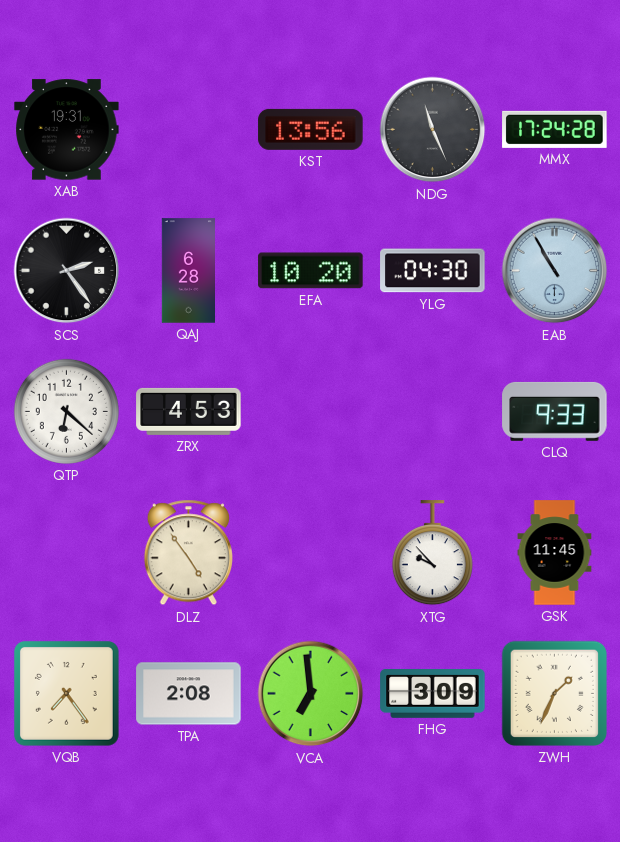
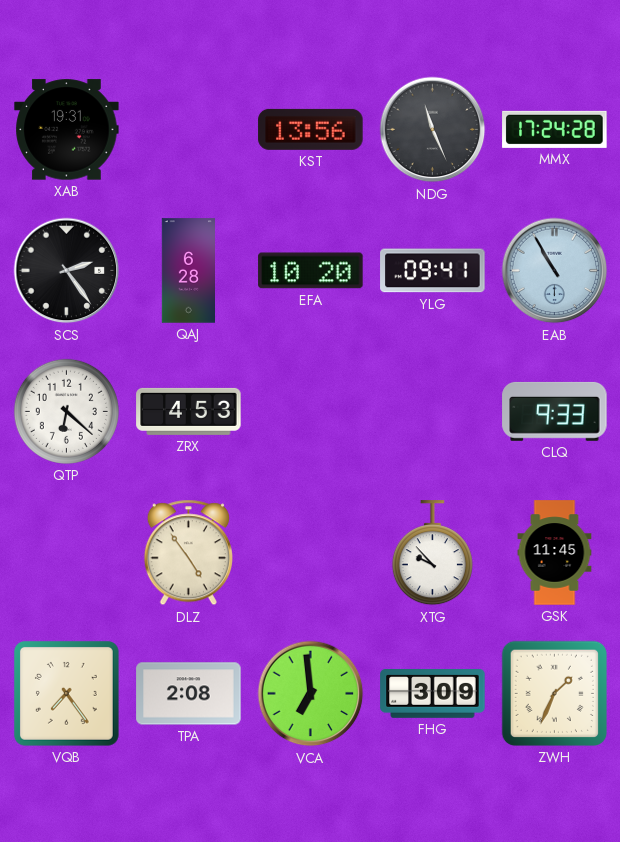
YLG: 04:30 -> 09:41
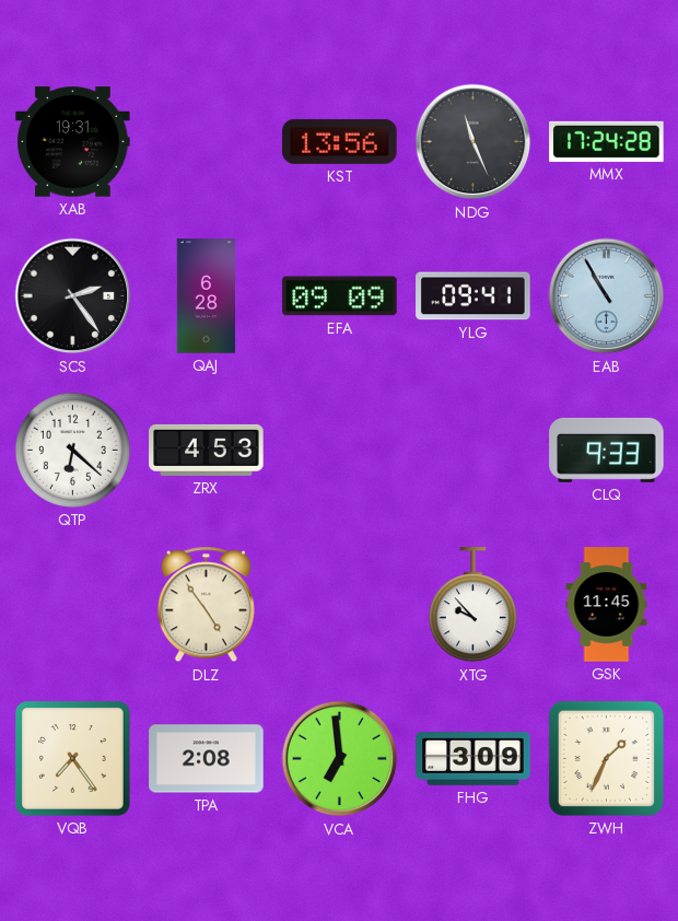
EFA: 10:20 -> 09:09
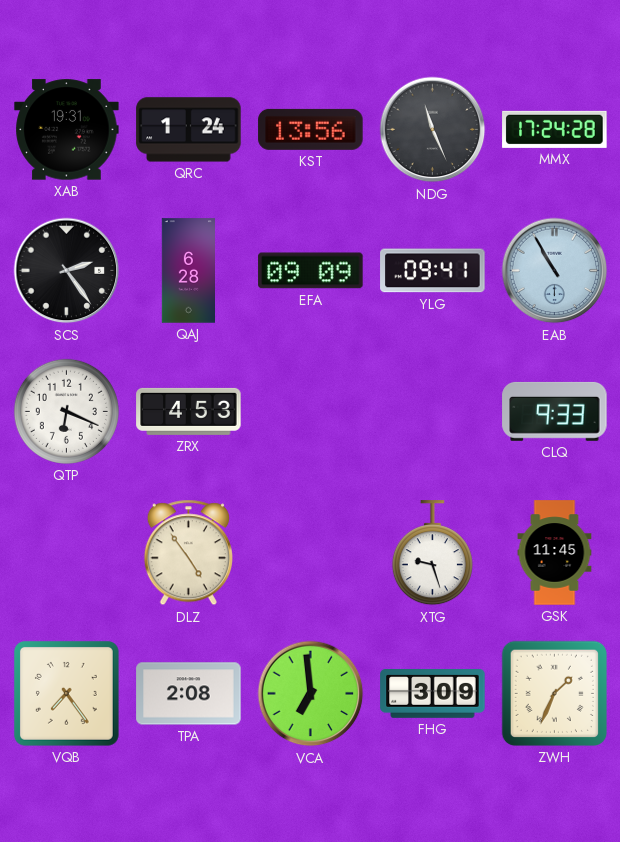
QRC: none -> 1:24
QTP: 6:22 -> 6:19
XTG: 9:53 -> 9:27
